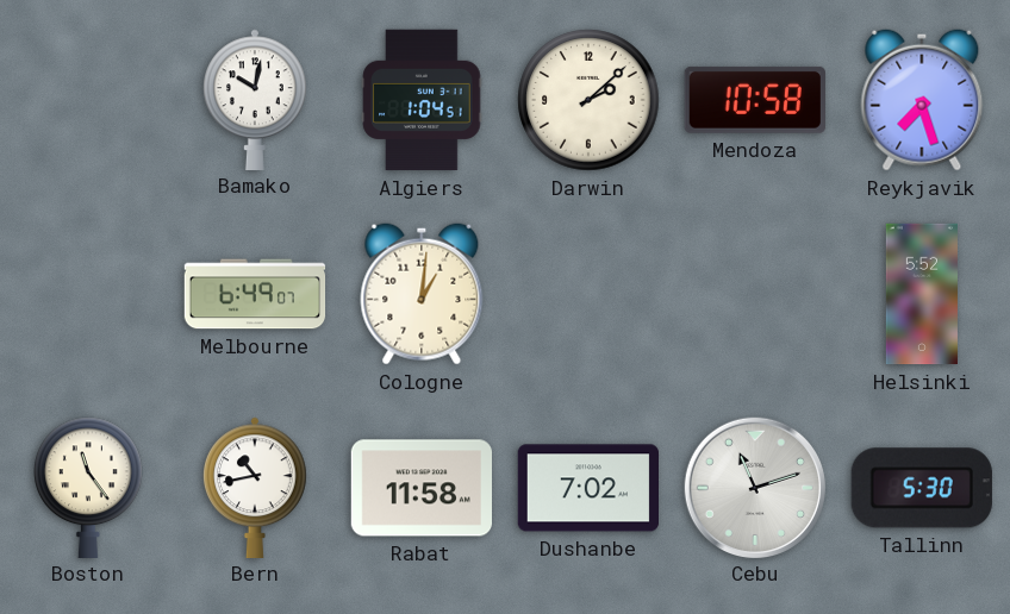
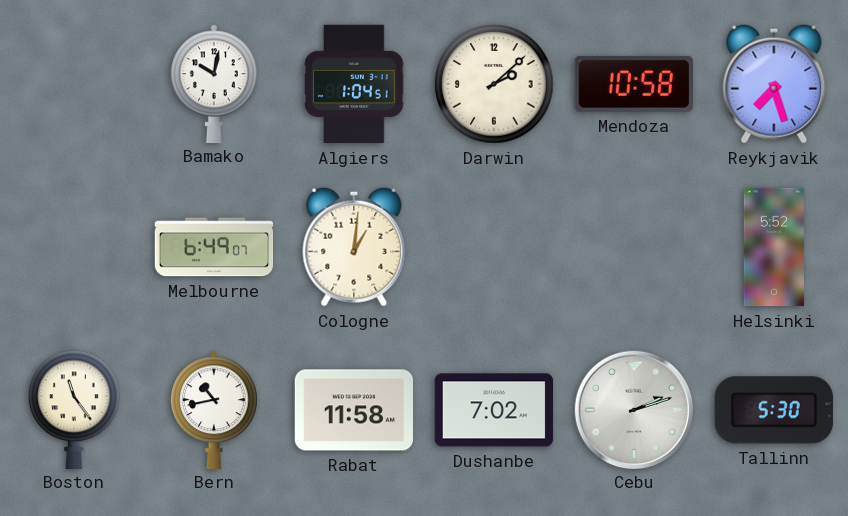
Cebu: 11:12 -> 2:12
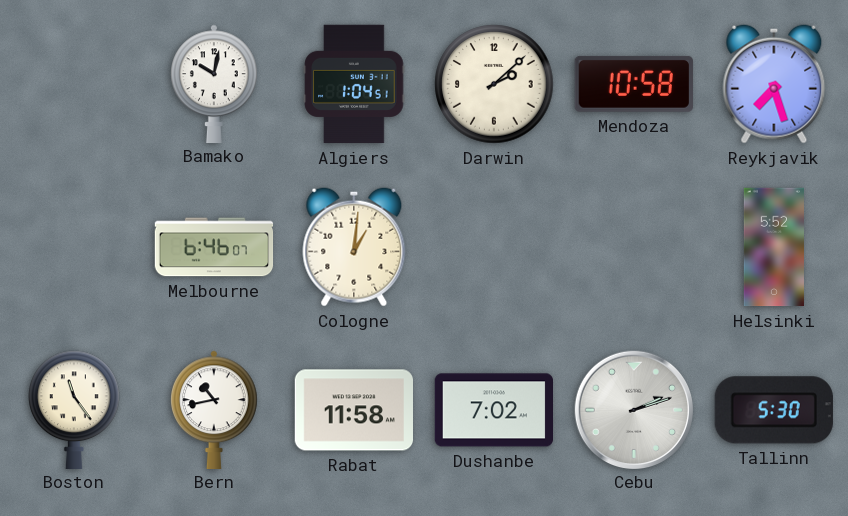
Melbourne: 6:49 -> 6:46
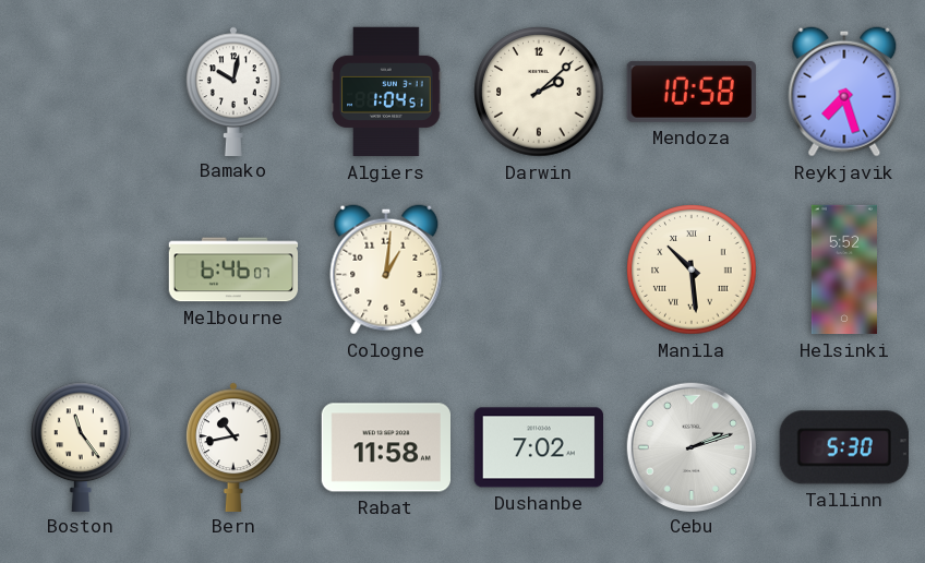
Manila: none -> 10:29
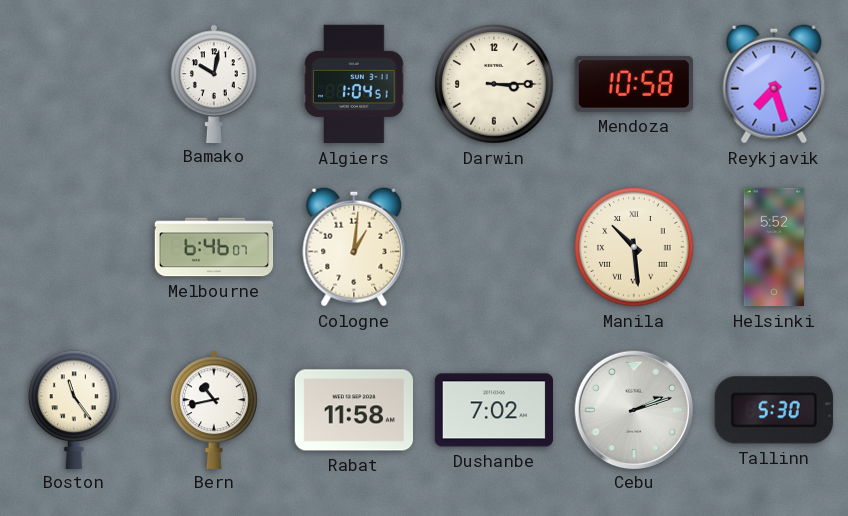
Darwin: 2:08 -> 3:15
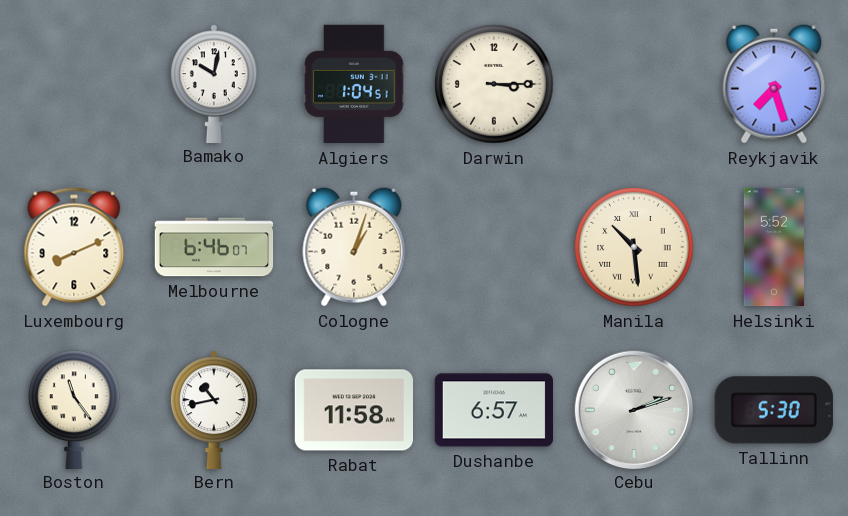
Mendoza: 10:58 -> none
Luxembourg: none -> 8:11
Cologne: 1:01 -> 1:03
Dushanbe: 7:02 -> 6:57
